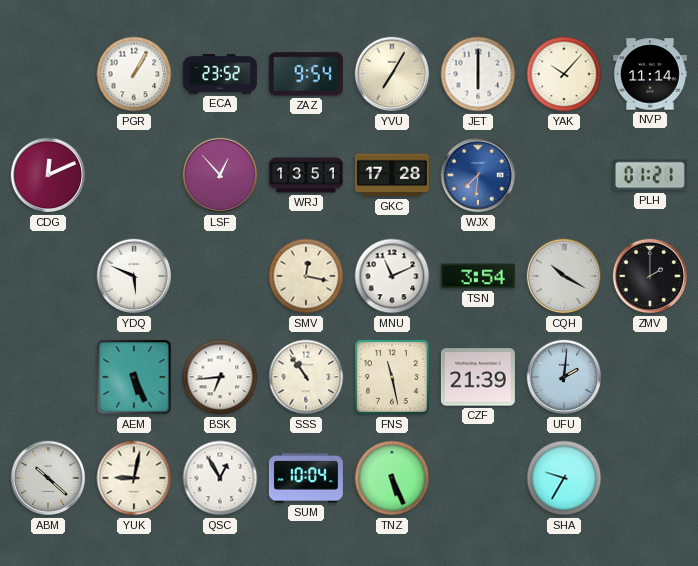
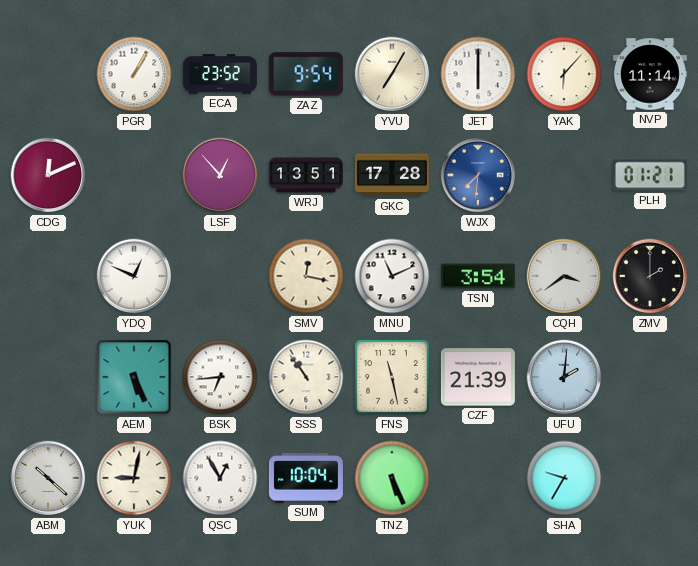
YAK: 10:07 -> 6:07
YDQ: 5:49 -> 12:49
CQH: 10:20 -> 3:39
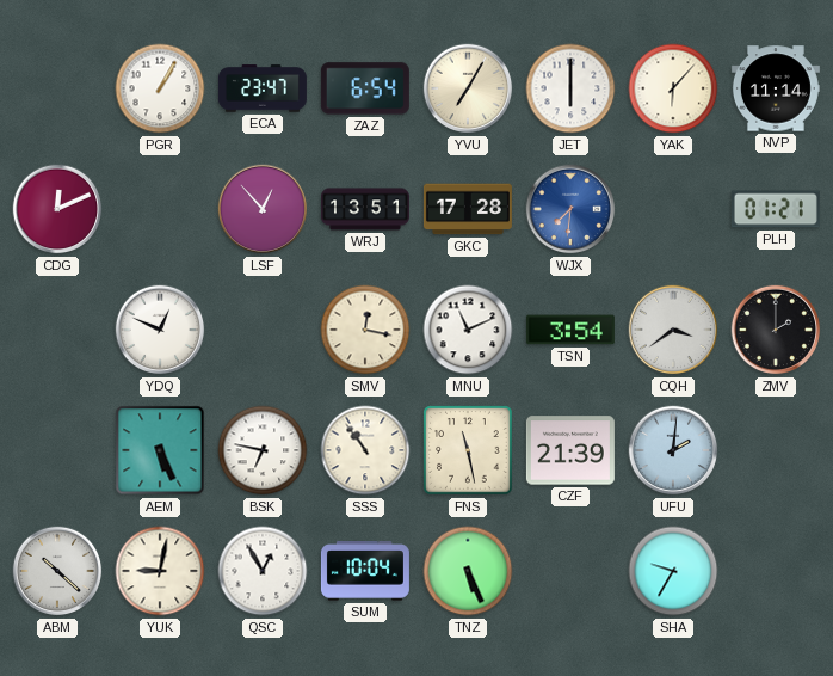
ECA: 23:52 -> 23:47
ZAZ: 9:54 -> 6:54
BSK: 6:44 -> 6:47
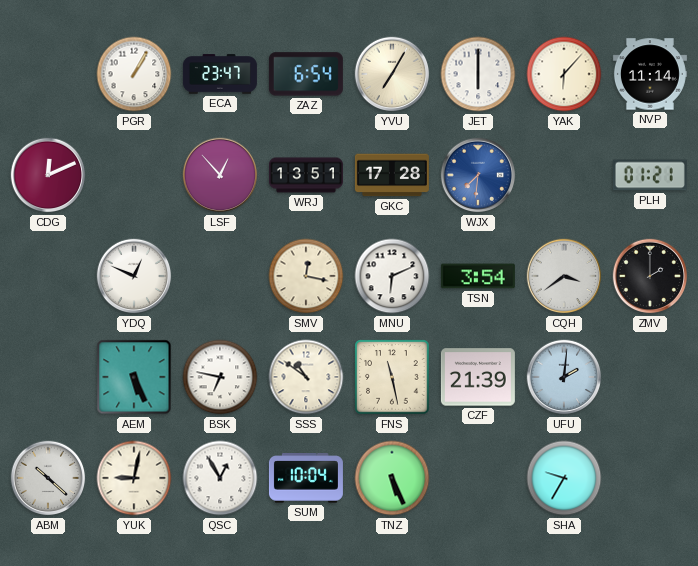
MNU: 11:11 -> 6:11
SSS: 10:54 -> 10:51
